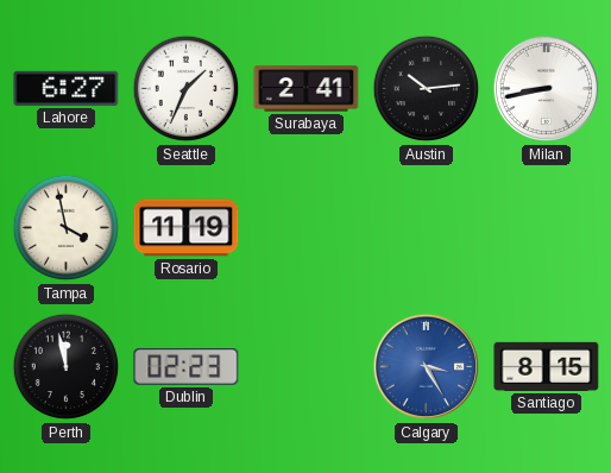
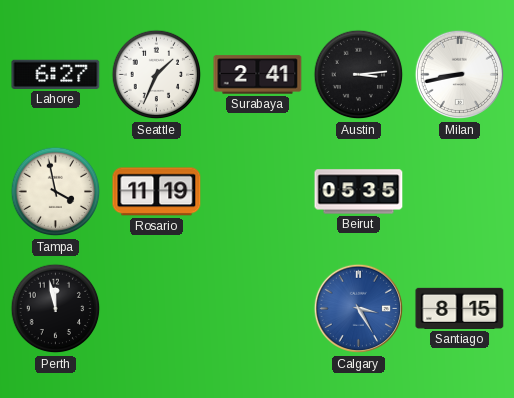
Austin: 10:14 -> 3:14
Beirut: none -> 05:35
Dublin: 02:23 -> none
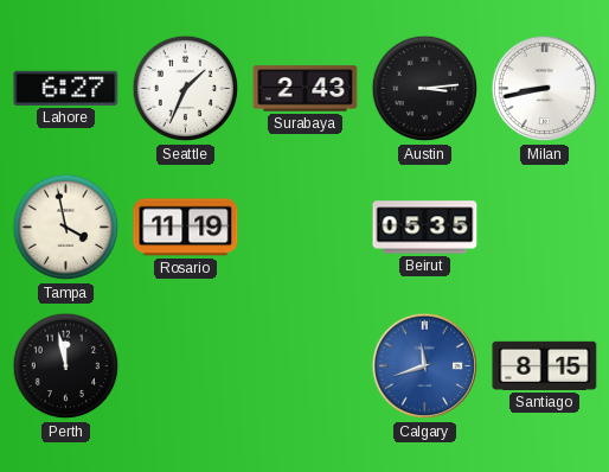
Surabaya: 2:41 -> 2:43
Calgary: 3:25 -> 11:42
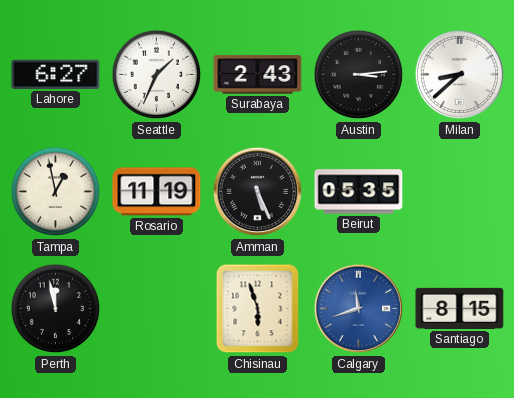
Milan: 8:43 -> 8:38
Tampa: 3:58 -> 12:58
Amman: none -> 5:26
Chisinau: none -> 5:57
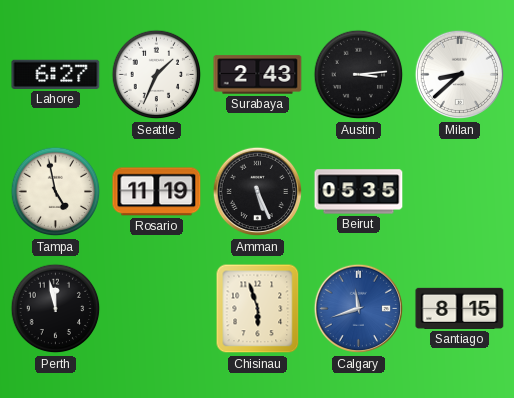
Tampa: 12:58 -> 4:58
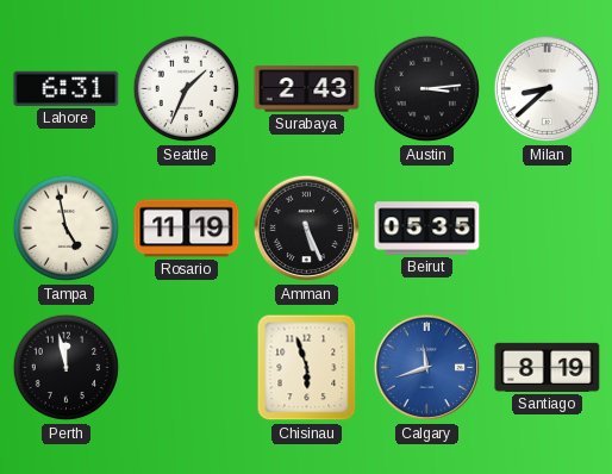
Lahore: 6:27 -> 6:31
Santiago: 8:15 -> 8:19
